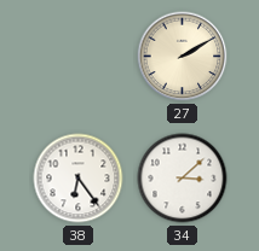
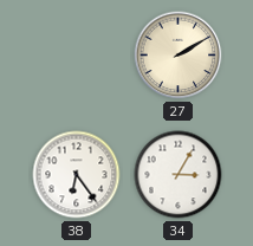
34: 3:08 -> 3:05
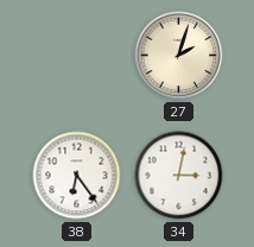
27: 2:10 -> 2:03
34: 3:05 -> 3:02
